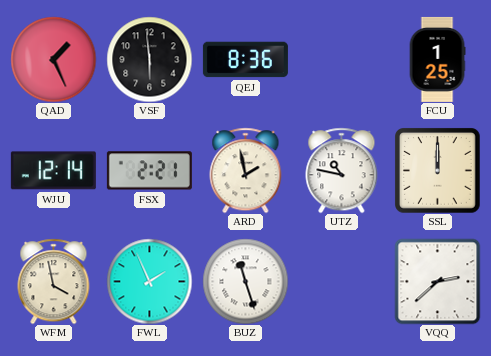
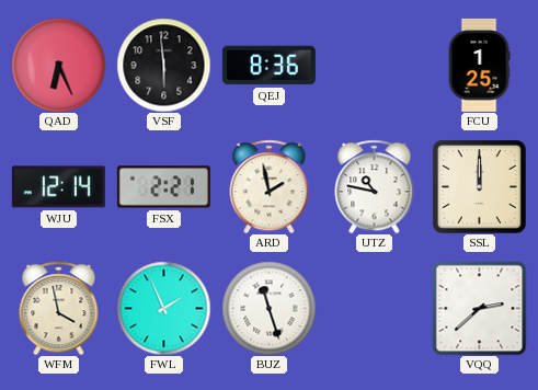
QAD: 1:26 -> 6:26
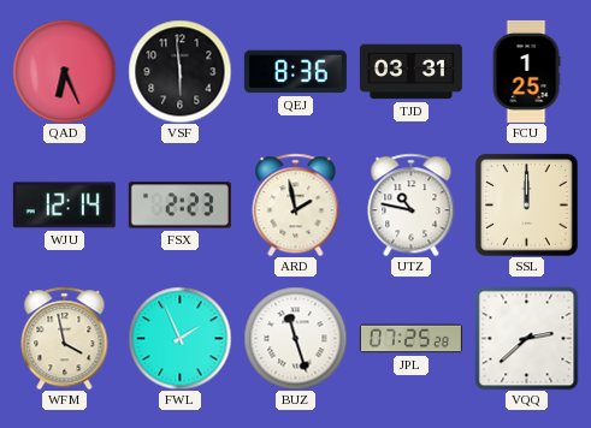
TJD: none -> 03:31
FSX: 2:21 -> 2:23
JPL: none -> 07:25
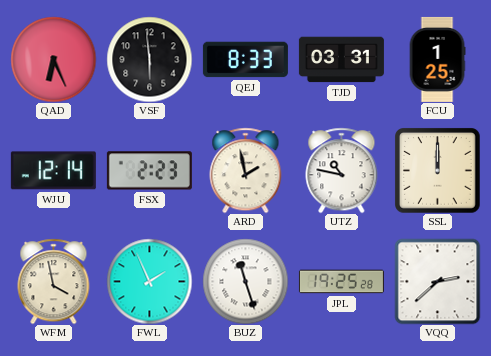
QEJ: 8:36 -> 8:33
JPL: 07:25 -> 19:25
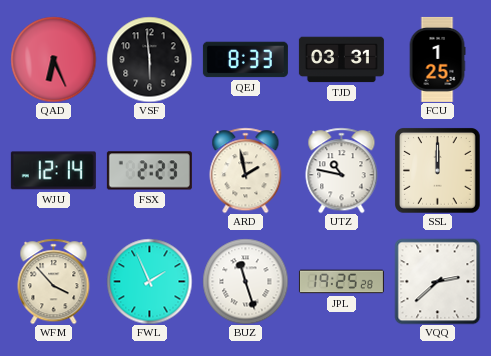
WFM: 3:58 -> 3:53
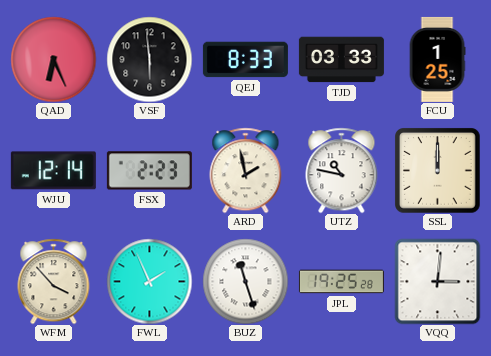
TJD: 03:31 -> 03:33
VQQ: 2:38 -> 3:01
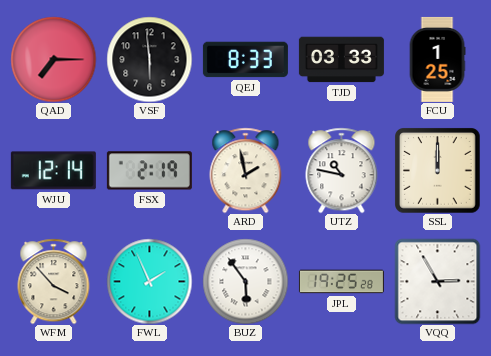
QAD: 6:26 -> 7:15
FSX: 2:23 -> 2:19
BUZ: 11:27 -> 5:54
VQQ: 3:01 -> 2:55
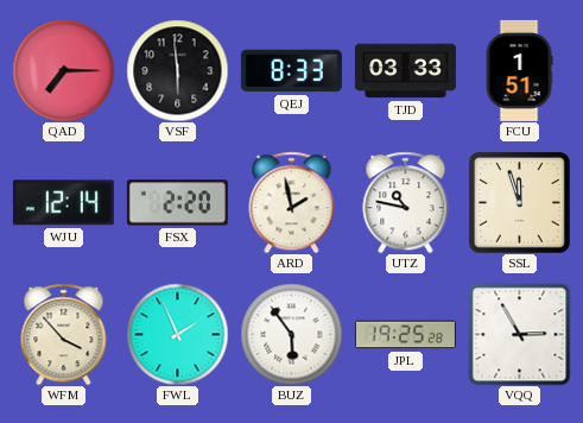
FCU: 1:25 -> 1:51
FSX: 2:19 -> 2:20
SSL: 12:00 -> 11:57
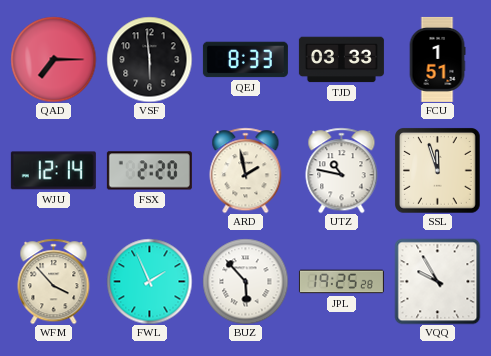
BUZ: 5:54 -> 5:53
VQQ: 2:55 -> 9:55
